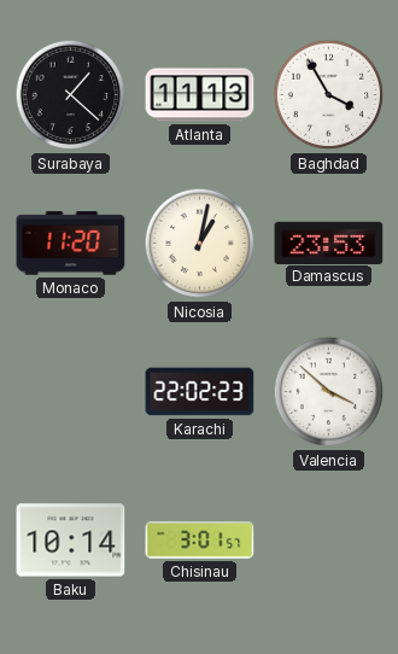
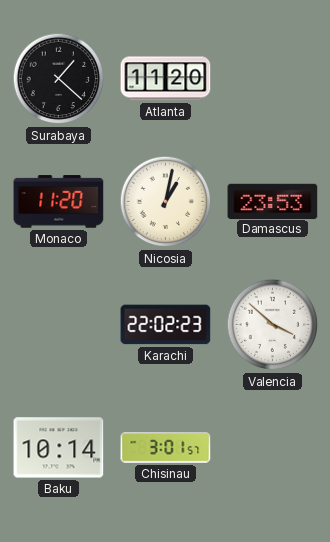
Atlanta: 11:13 -> 11:20
Baghdad: 3:55 -> none
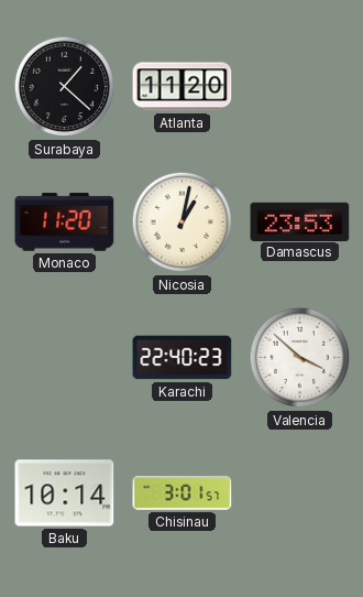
Karachi: 22:02 -> 22:40
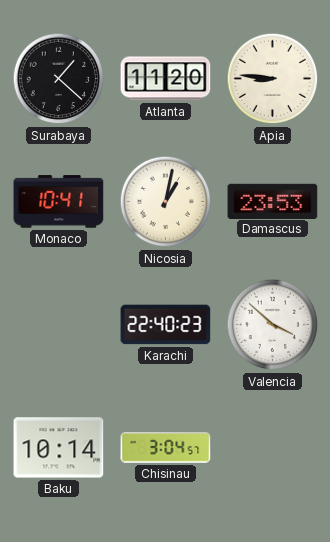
Apia: none -> 8:46
Monaco: 11:20 -> 10:41
Chisinau: 3:01 -> 3:04
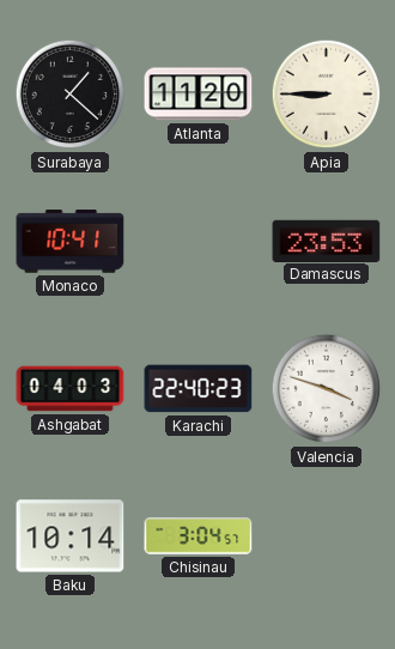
Apia: 8:46 -> 8:45
Nicosia: 1:02 -> none
Ashgabat: none -> 04:03
Valencia: 3:52 -> 3:48
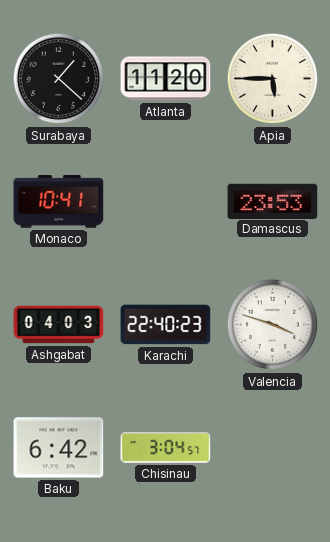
Apia: 8:45 -> 5:45
Baku: 10:14 -> 6:42
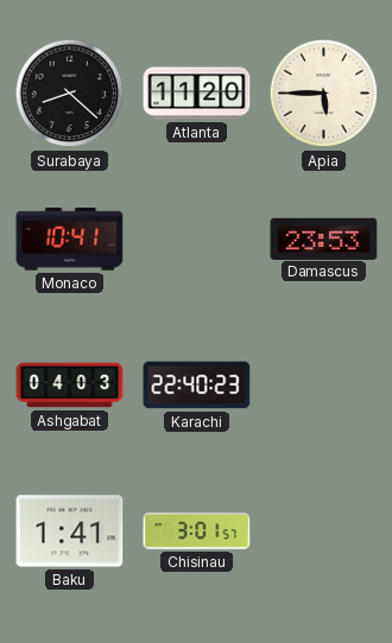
Surabaya: 1:22 -> 8:22
Valencia: 3:48 -> none
Baku: 6:42 -> 1:41
Chisinau: 3:04 -> 3:01
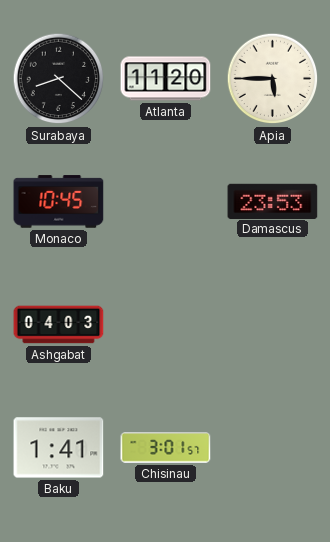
Monaco: 10:41 -> 10:45
Karachi: 22:40 -> none
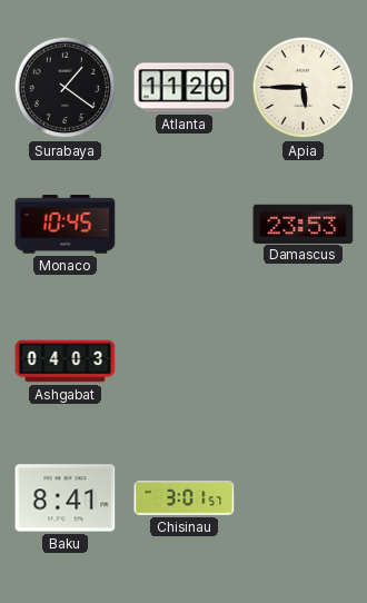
Surabaya: 8:22 -> 1:21
Baku: 1:41 -> 8:41
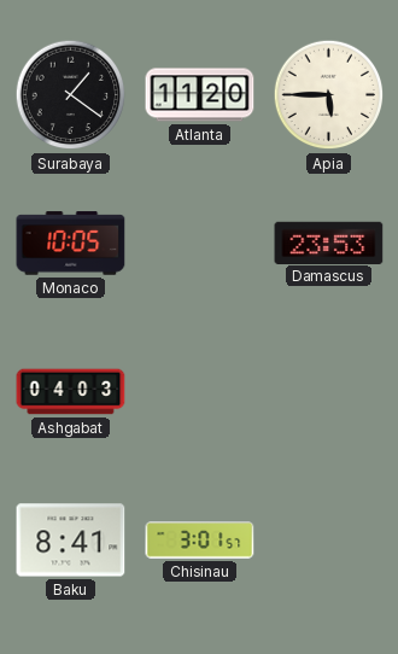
Monaco: 10:45 -> 10:05
